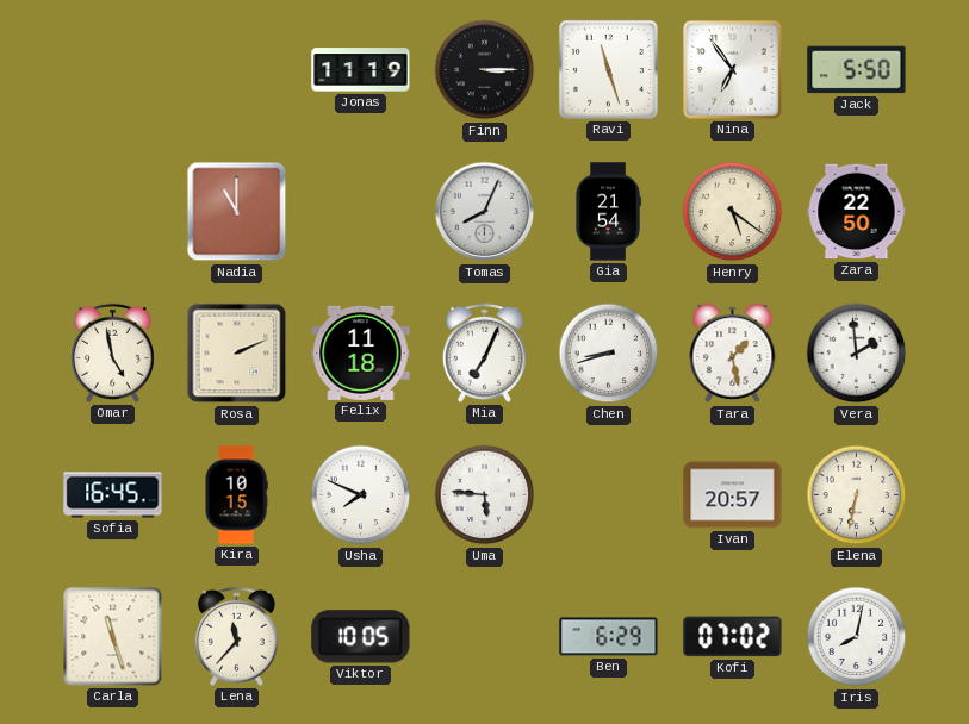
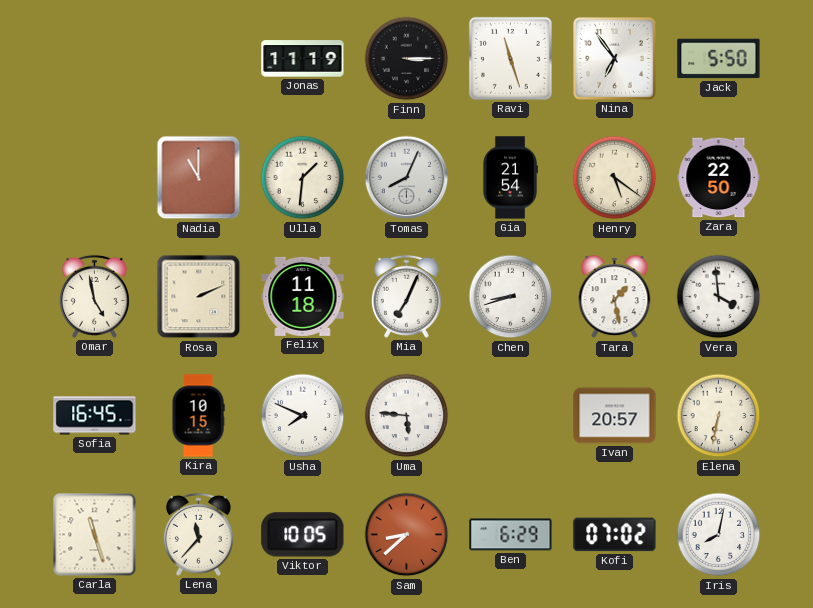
Ulla: none -> 1:31
Vera: 1:59 -> 3:59
Sam: none -> 8:38
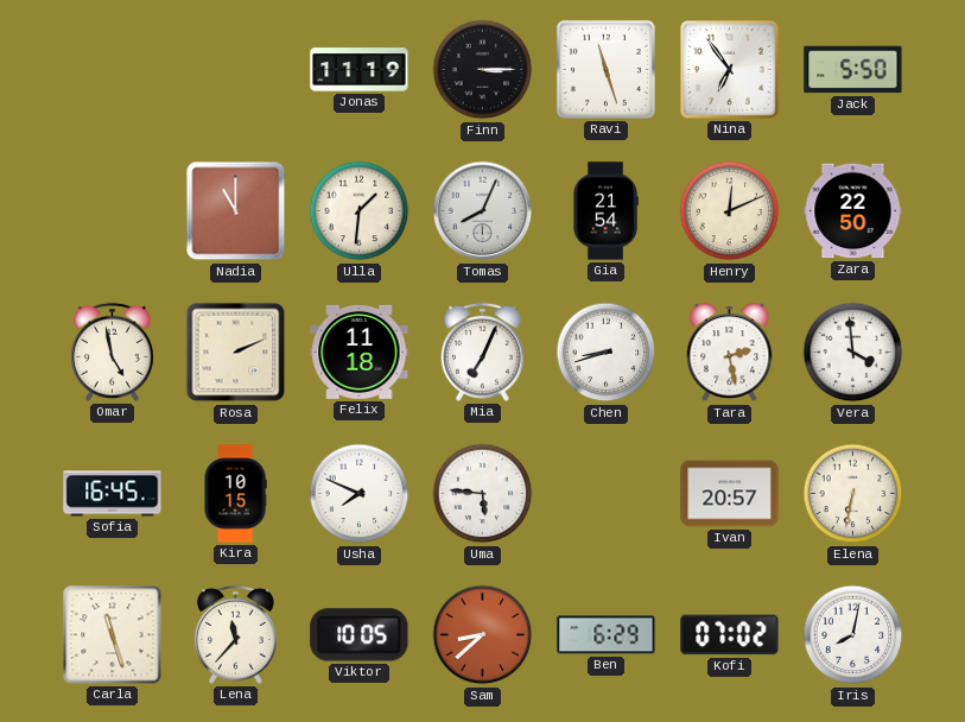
Henry: 5:21 -> 12:11
Tara: 1:28 -> 2:28
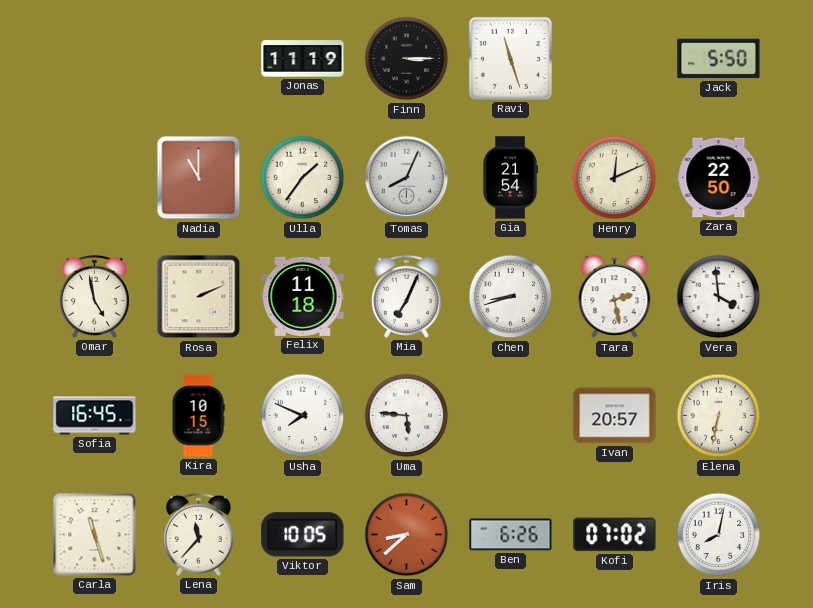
Nina: 6:54 -> none
Ulla: 1:31 -> 1:36
Ben: 6:29 -> 6:26
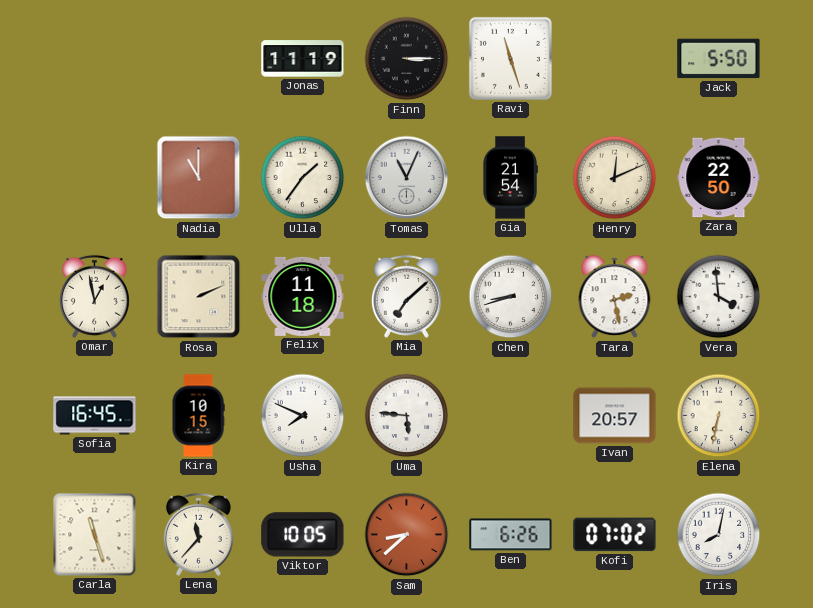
Tomas: 8:04 -> 11:04
Omar: 4:58 -> 12:58
Mia: 7:04 -> 7:08
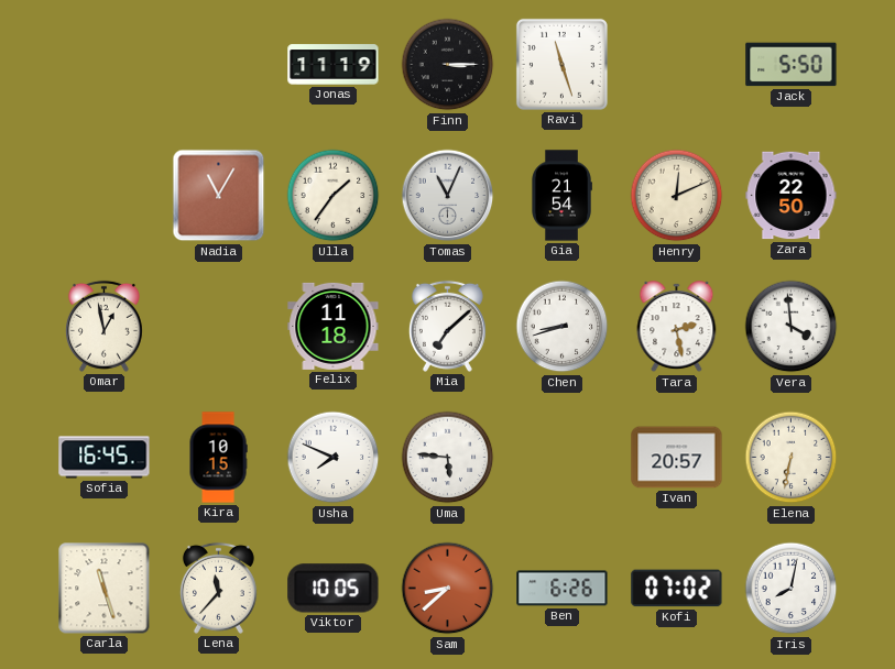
Nadia: 11:00 -> 11:05
Rosa: 2:11 -> none
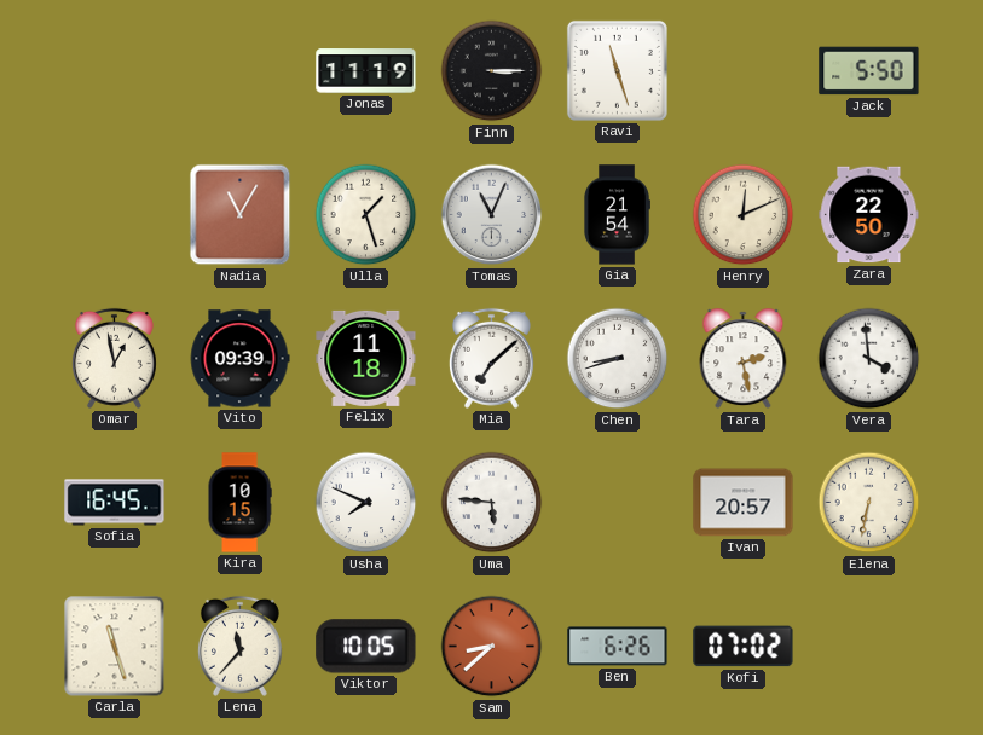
Ulla: 1:36 -> 1:27
Vito: none -> 09:39
Iris: 8:02 -> none
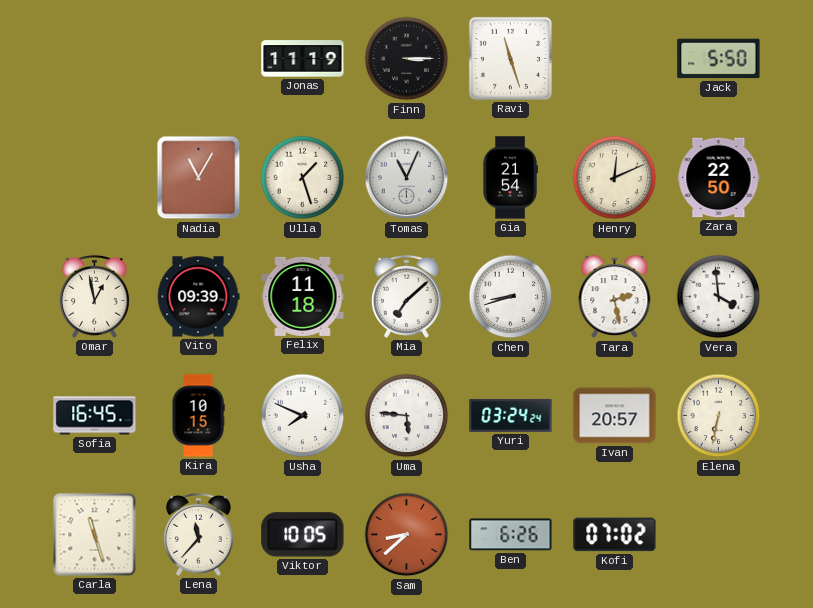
Yuri: none -> 03:24
